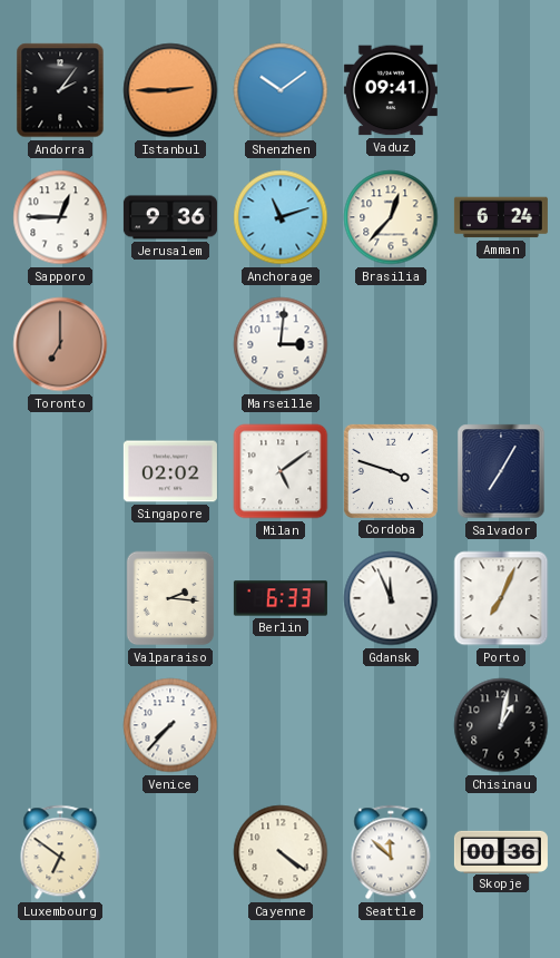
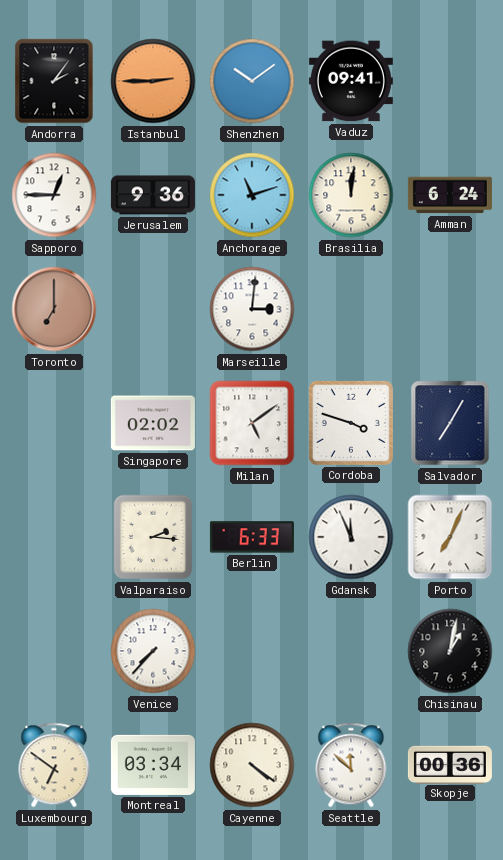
Brasilia: 12:37 -> 12:01
Montreal: none -> 03:34
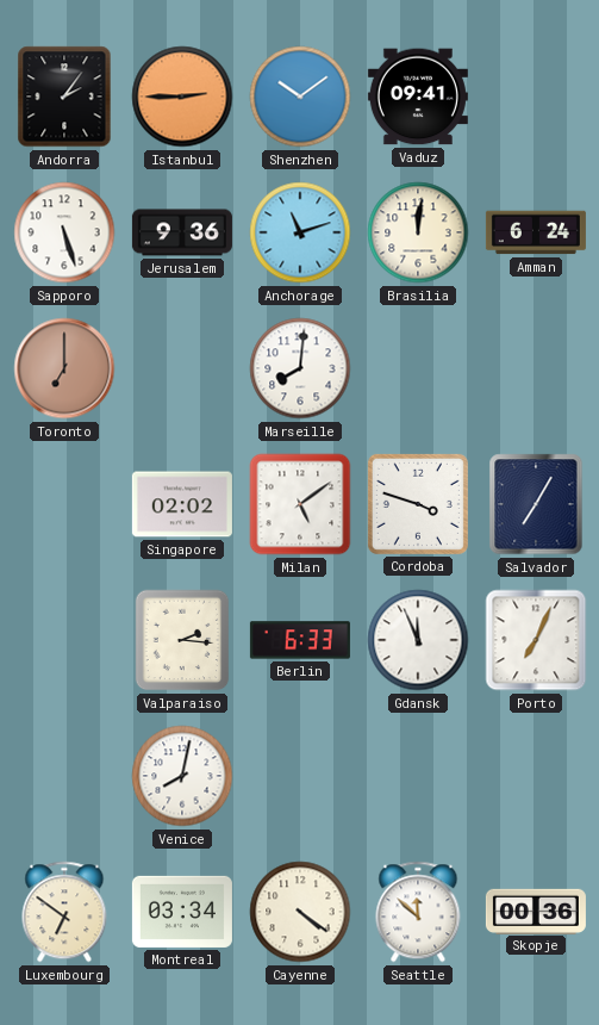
Sapporo: 12:45 -> 5:27
Marseille: 3:01 -> 8:01
Venice: 7:37 -> 8:02
Chisinau: 1:02 -> none
